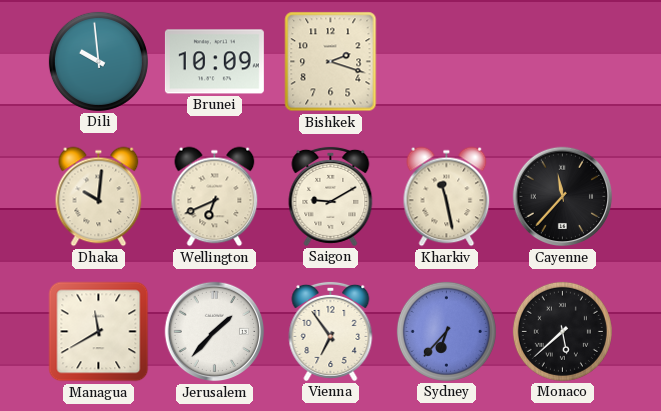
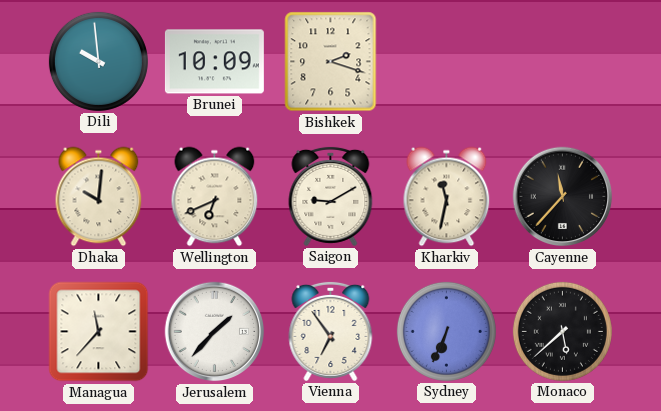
Kharkiv: 11:28 -> 11:32
Managua: 11:40 -> 11:37
Sydney: 6:37 -> 6:34
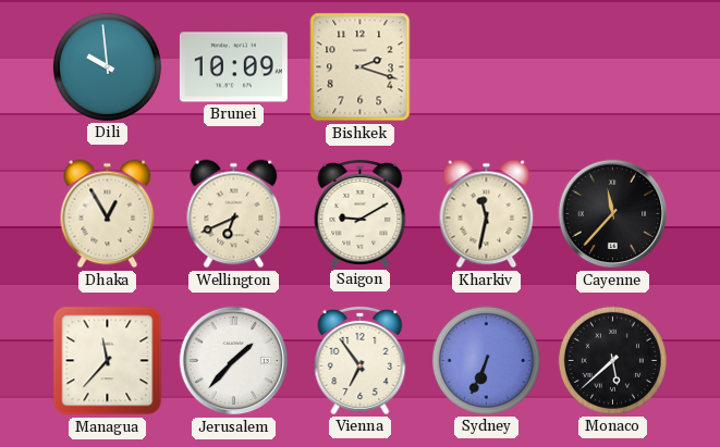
Dhaka: 10:01 -> 12:55
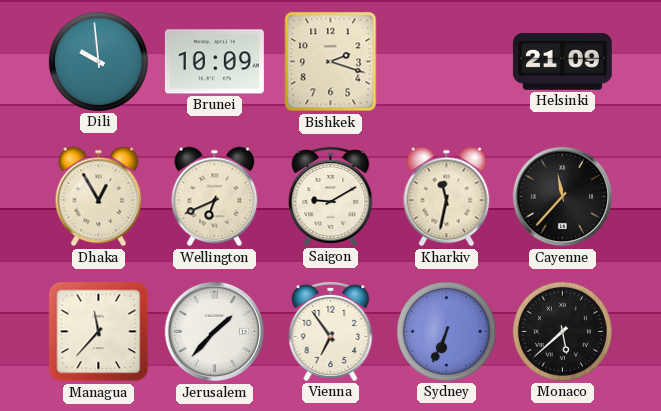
Helsinki: none -> 21:09
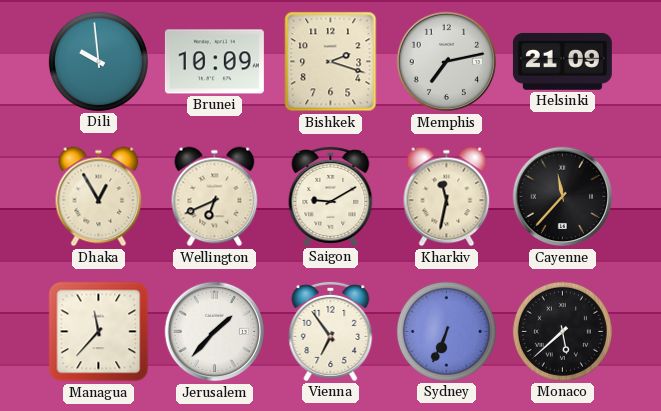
Memphis: none -> 7:13
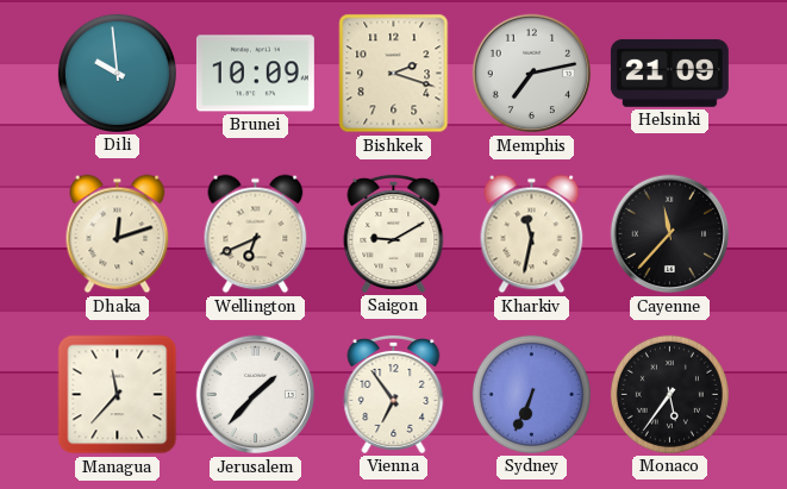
Dhaka: 12:55 -> 12:12
Monaco: 5:38 -> 5:36
